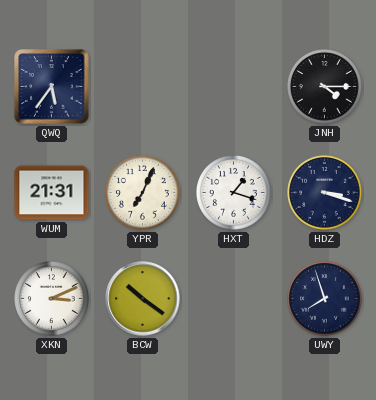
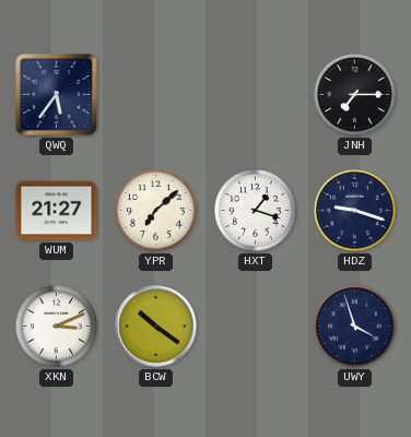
JNH: 4:15 -> 7:15
WUM: 21:31 -> 21:27
YPR: 7:04 -> 7:08
HDZ: 3:18 -> 9:18
UWY: 7:57 -> 3:57
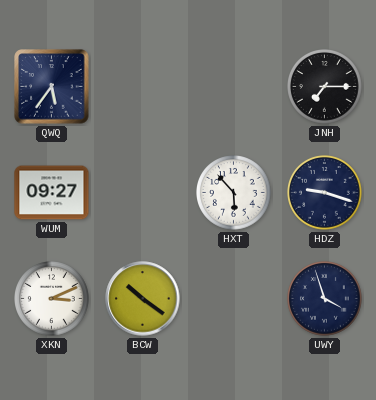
WUM: 21:27 -> 09:27
YPR: 7:08 -> none
HXT: 1:18 -> 5:53
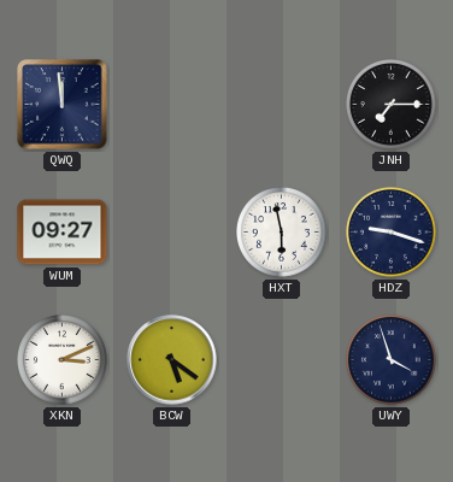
QWQ: 5:36 -> 11:59
HXT: 5:53 -> 5:58
BCW: 10:21 -> 5:21
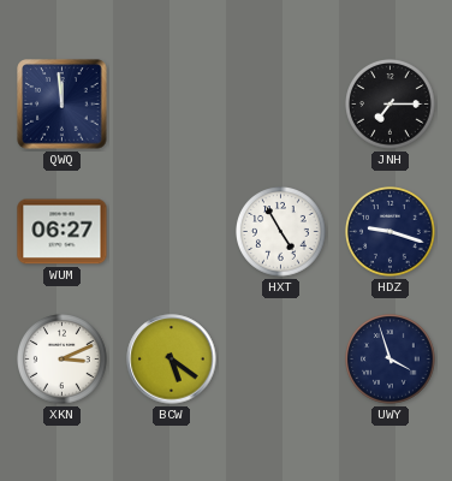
WUM: 09:27 -> 06:27
HXT: 5:58 -> 4:55
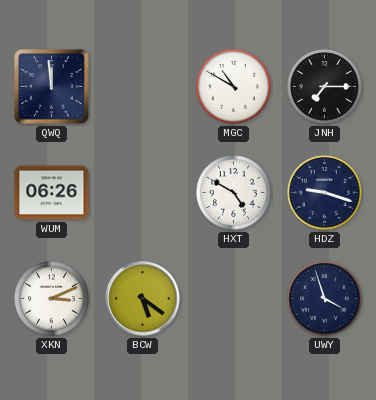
MGC: none -> 10:50
WUM: 06:27 -> 06:26
HXT: 4:55 -> 4:50
